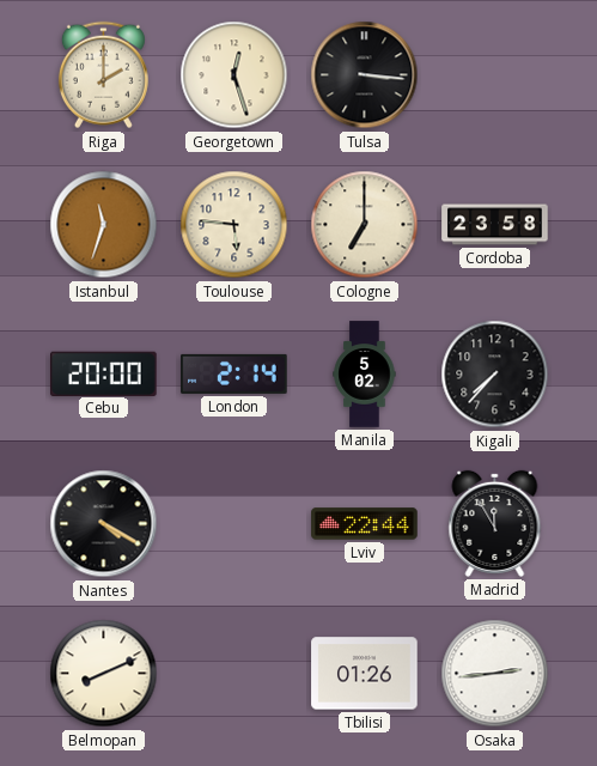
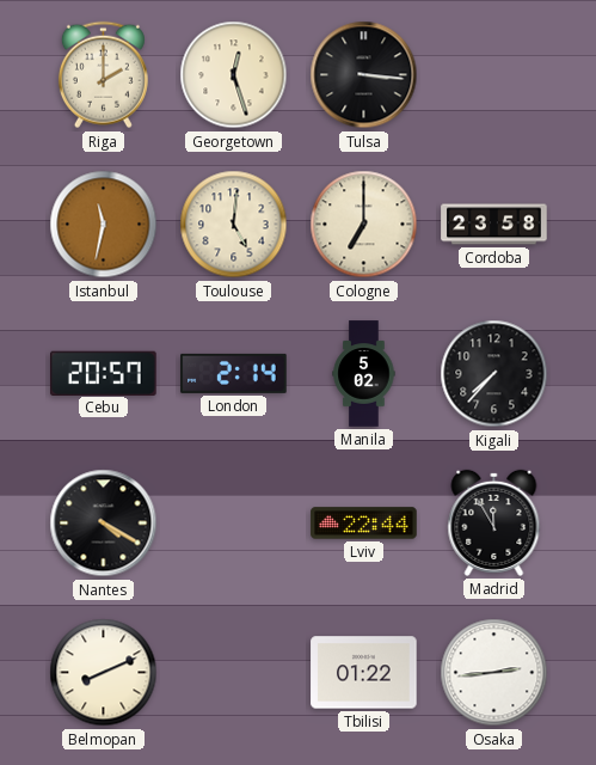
Istanbul: 11:33 -> 11:32
Toulouse: 5:46 -> 5:01
Cebu: 20:00 -> 20:57
Tbilisi: 01:26 -> 01:22
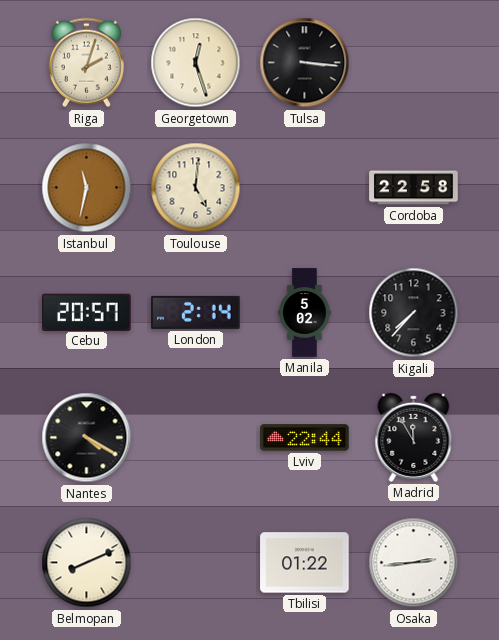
Riga: 2:00 -> 2:03
Cologne: 7:00 -> none
Cordoba: 23:58 -> 22:58
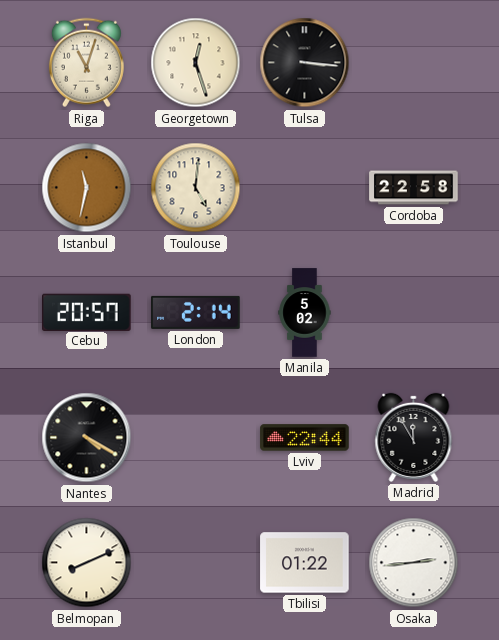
Riga: 2:03 -> 11:03
Kigali: 7:37 -> none
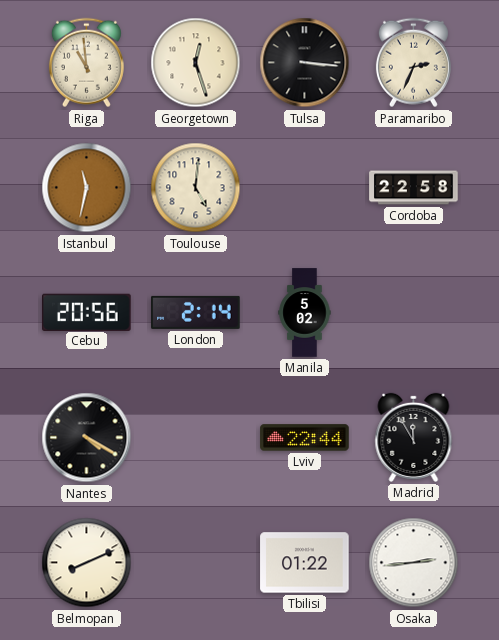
Riga: 11:03 -> 10:59
Paramaribo: none -> 2:34
Cebu: 20:57 -> 20:56
